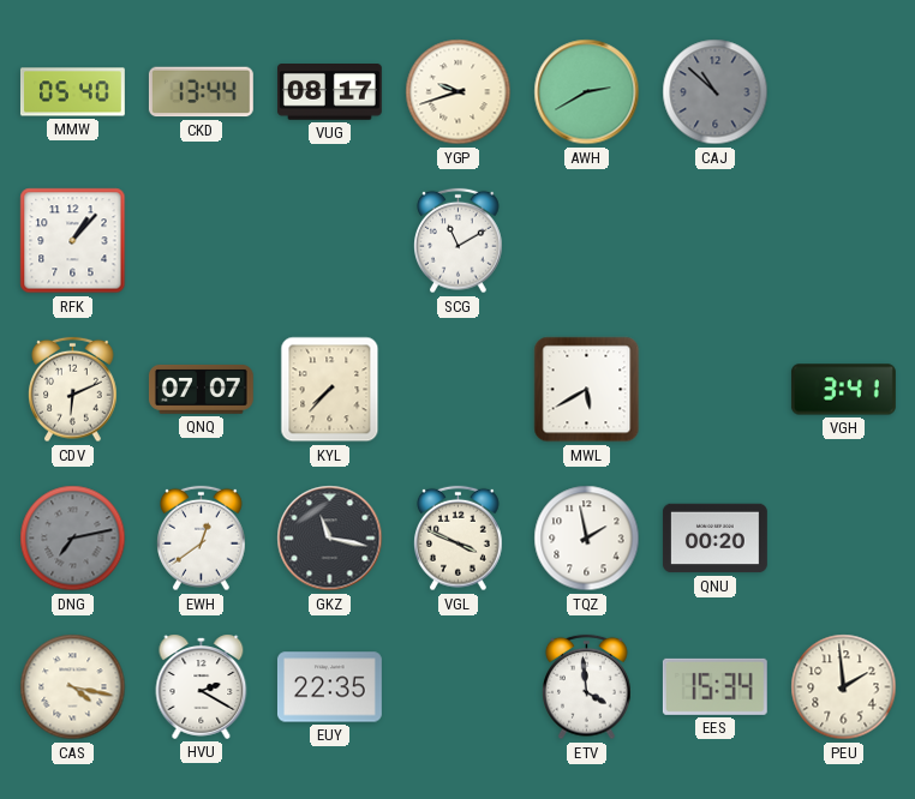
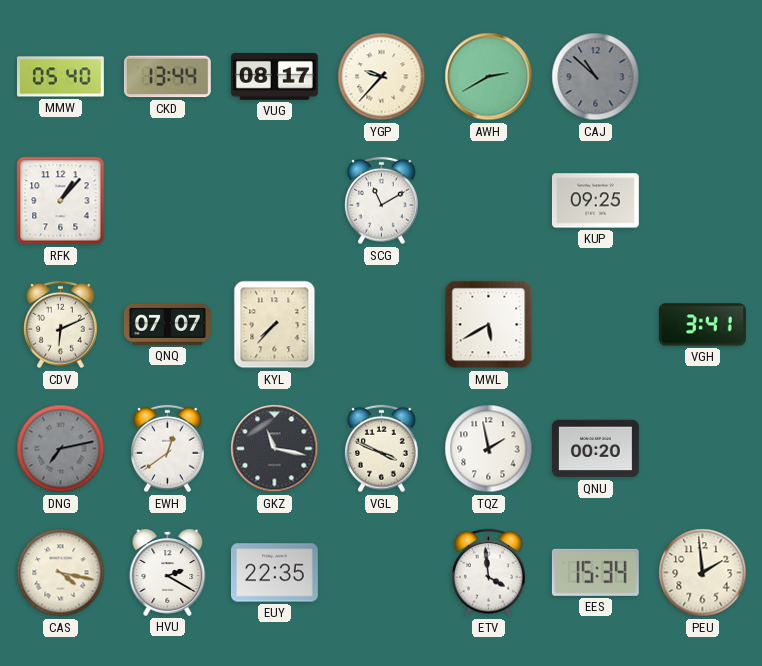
YGP: 9:42 -> 9:37
KUP: none -> 09:25
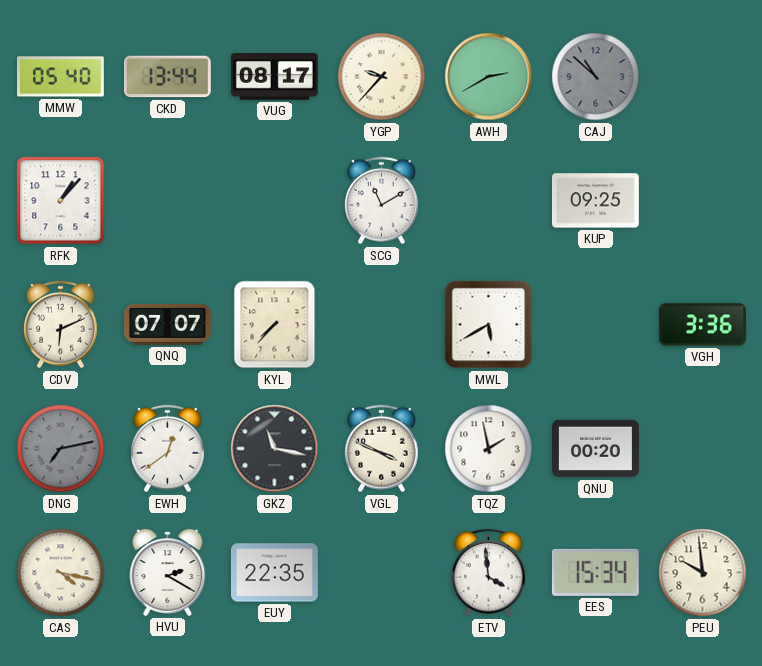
VGH: 3:41 -> 3:36
PEU: 1:59 -> 9:59
